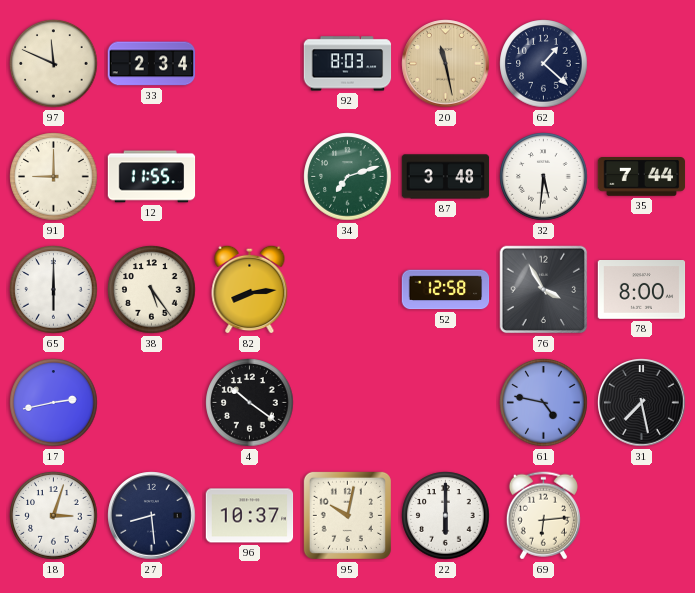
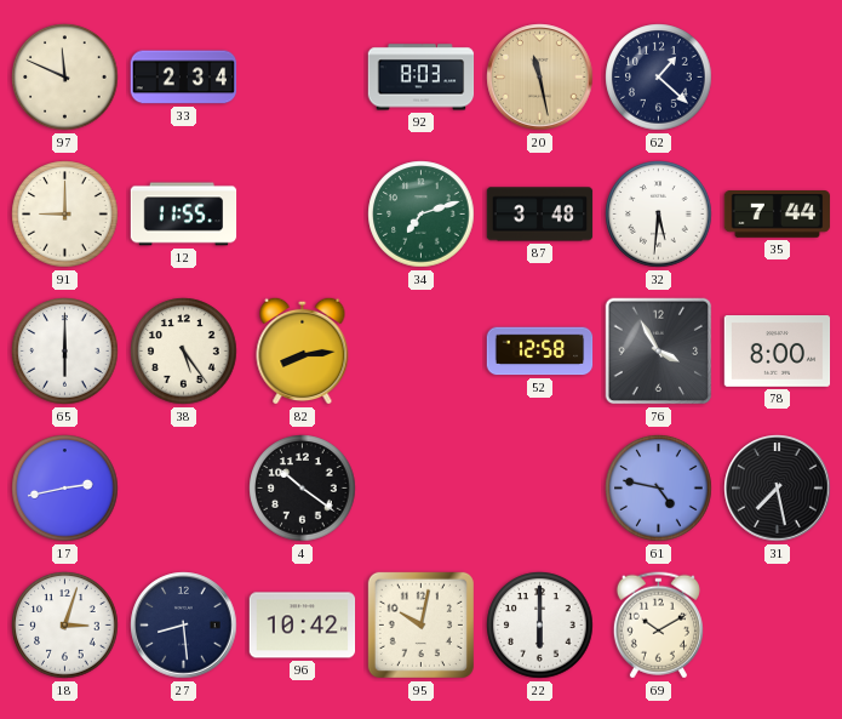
96: 10:37 -> 10:42
69: 6:14 -> 10:10
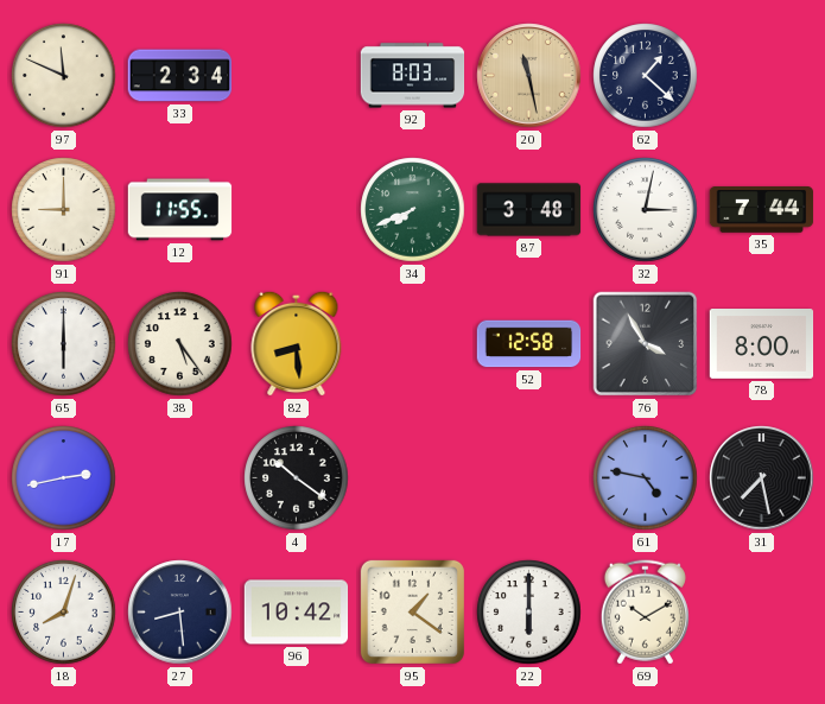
34: 7:12 -> 7:41
32: 5:31 -> 3:02
82: 8:14 -> 8:29
18: 3:03 -> 8:03
95: 10:02 -> 1:21
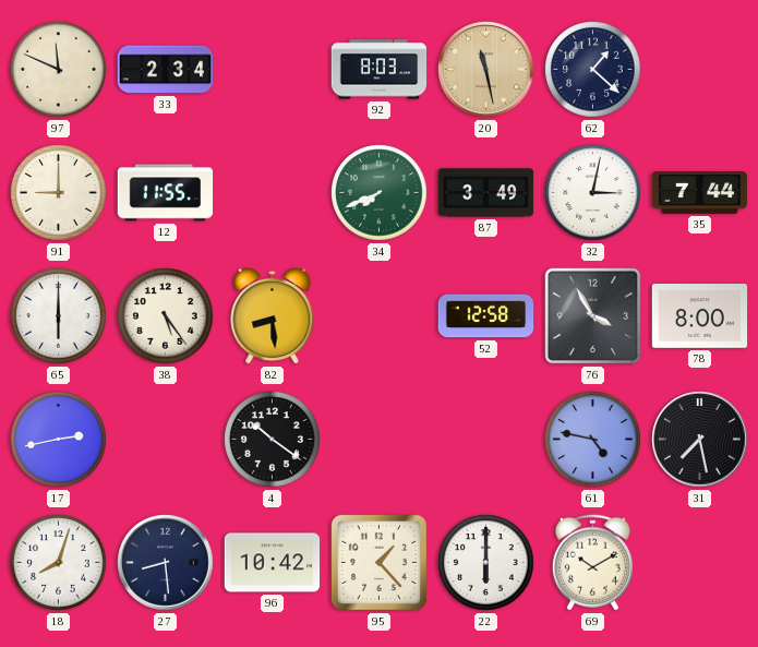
87: 3:48 -> 3:49
95: 1:21 -> 1:23
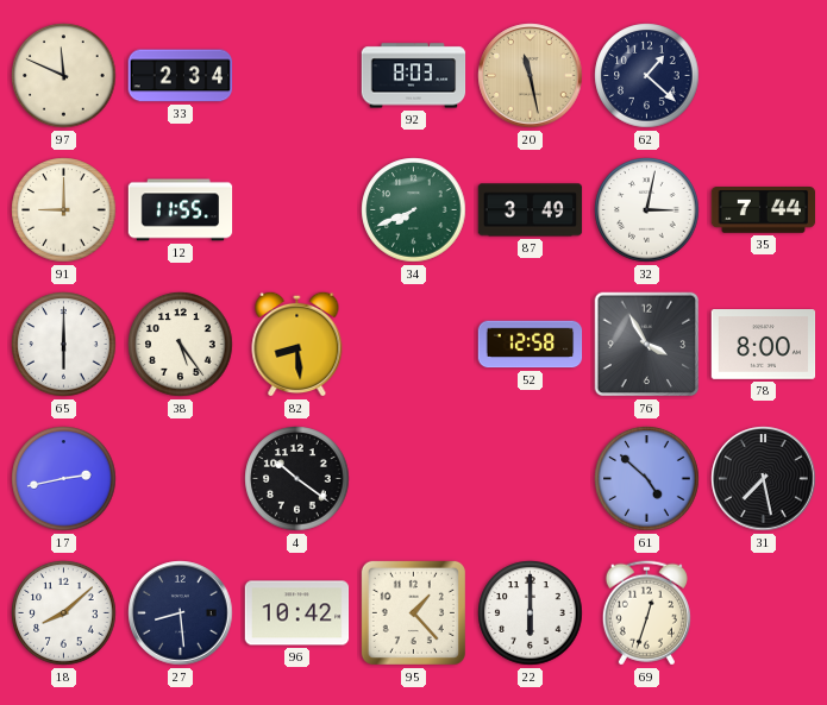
61: 4:47 -> 4:52
18: 8:03 -> 8:08
69: 10:10 -> 12:33
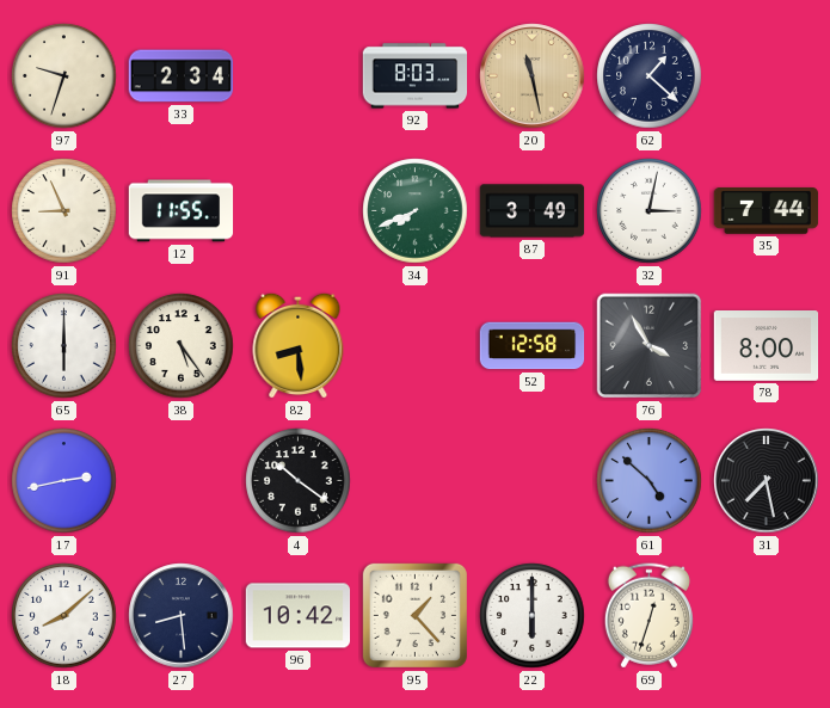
97: 11:49 -> 9:33
91: 9:00 -> 8:56
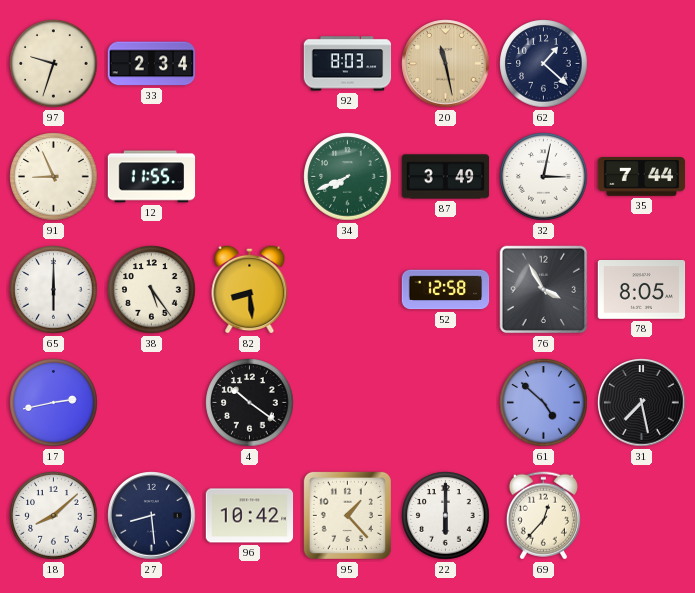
78: 8:00 -> 8:05
69: 12:33 -> 12:37
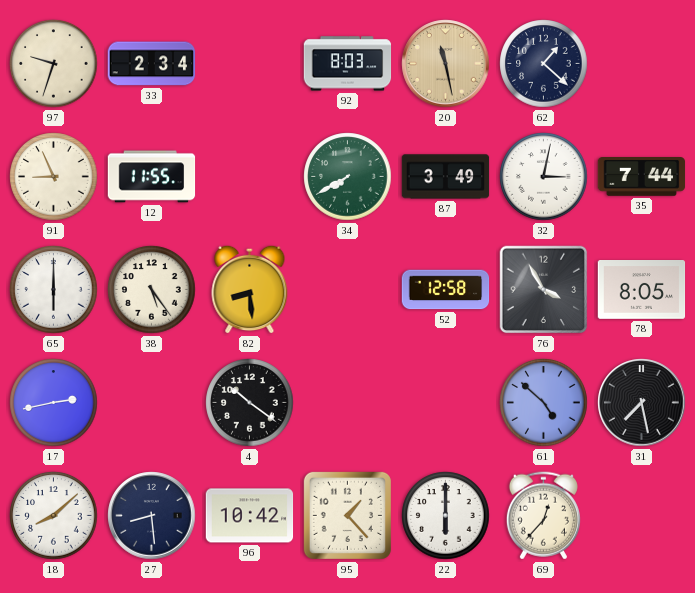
34: 7:41 -> 7:40
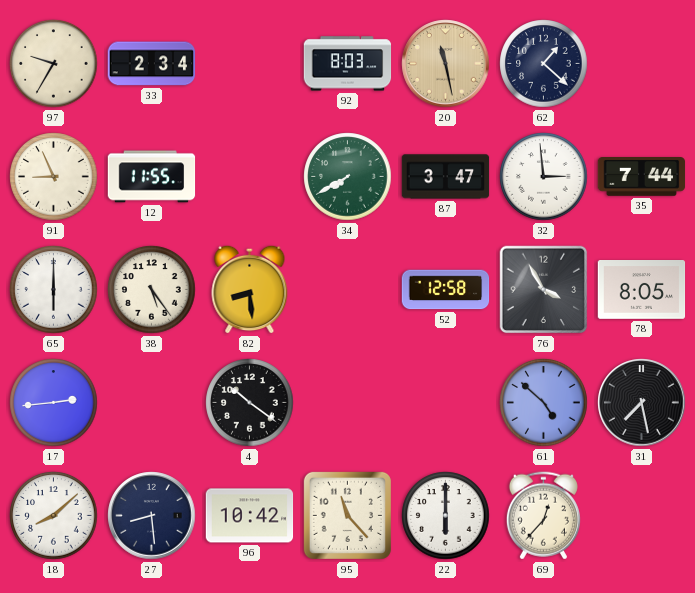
97: 9:33 -> 9:35
87: 3:49 -> 3:47
32: 3:02 -> 2:59
17: 2:43 -> 2:44
95: 1:23 -> 11:23
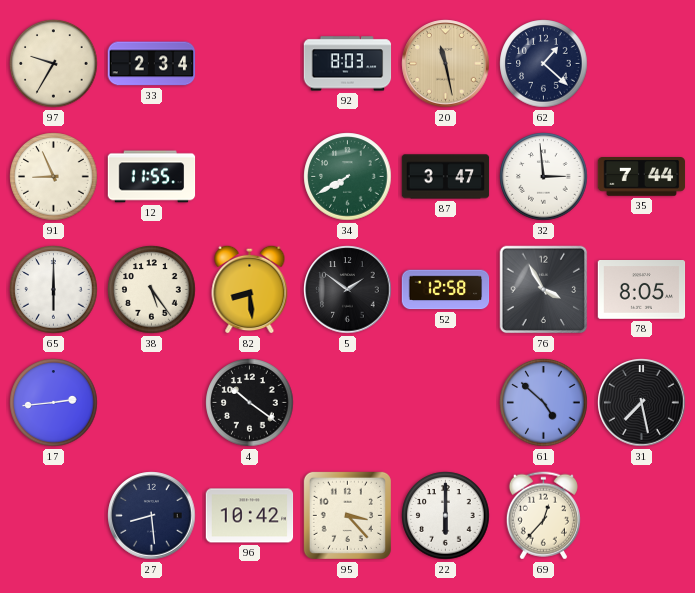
5: none -> 1:51
18: 8:08 -> none
95: 11:23 -> 3:23
